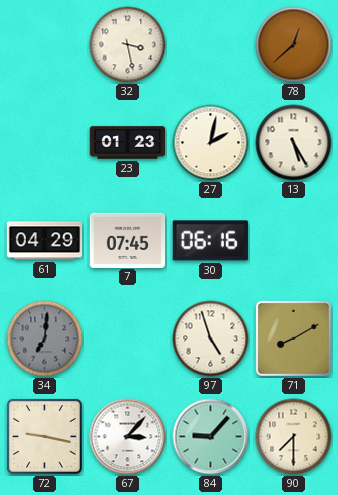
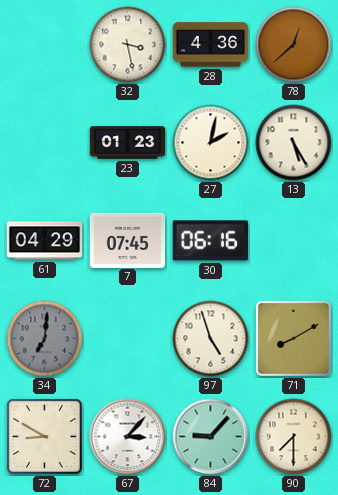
28: none -> 4:36
72: 9:17 -> 8:50
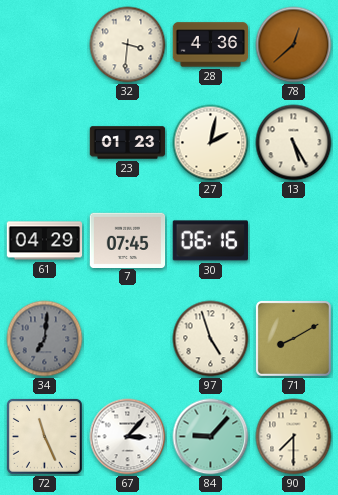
32: 3:28 -> 3:31
72: 8:50 -> 11:26
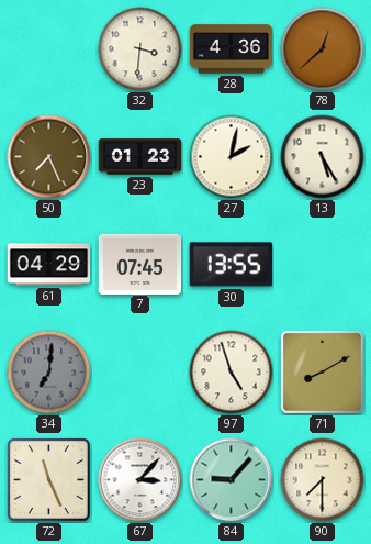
50: none -> 7:26
30: 06:16 -> 13:55
